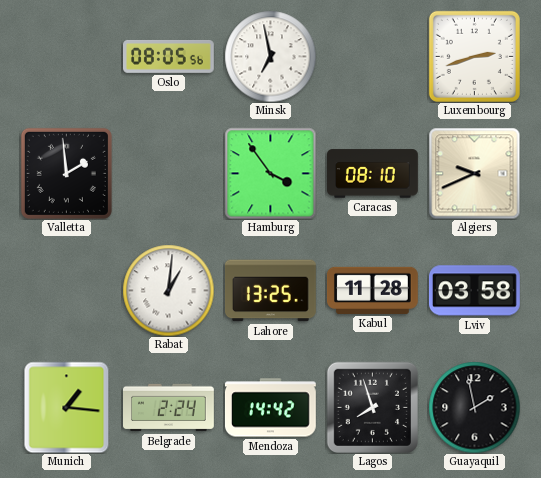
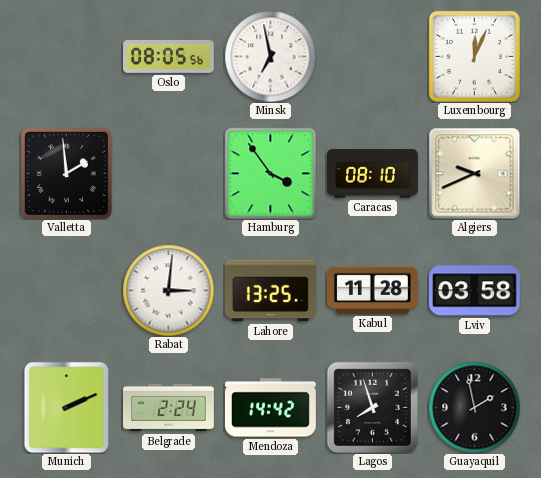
Luxembourg: 2:42 -> 12:04
Rabat: 1:01 -> 3:01
Munich: 1:16 -> 2:11
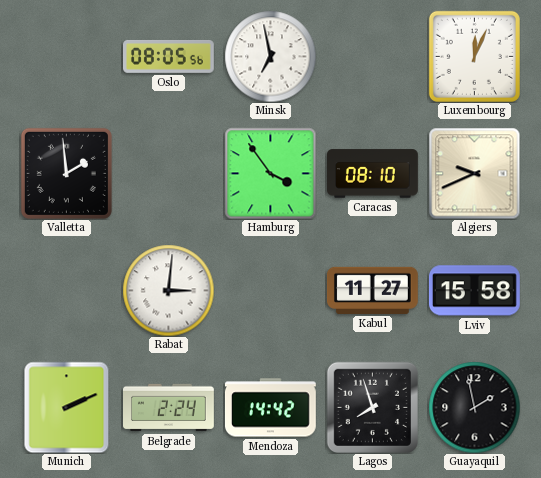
Lahore: 13:25 -> none
Kabul: 11:28 -> 11:27
Lviv: 03:58 -> 15:58
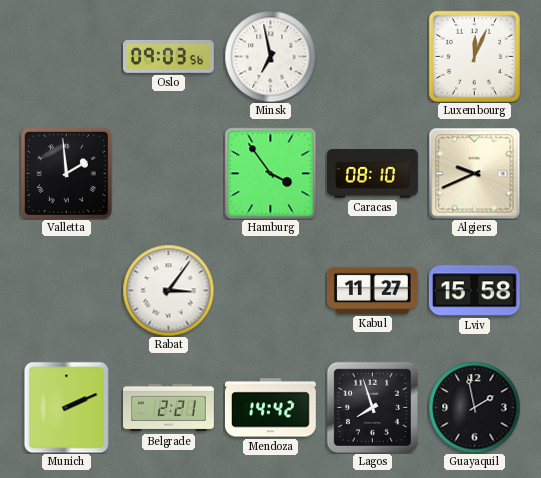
Oslo: 08:05 -> 09:03
Rabat: 3:01 -> 3:06
Belgrade: 2:24 -> 2:21
